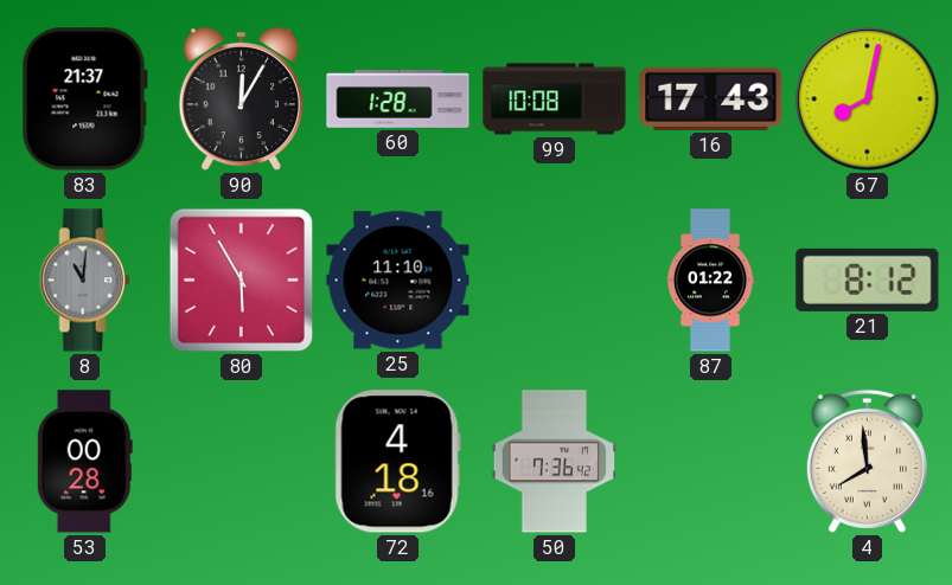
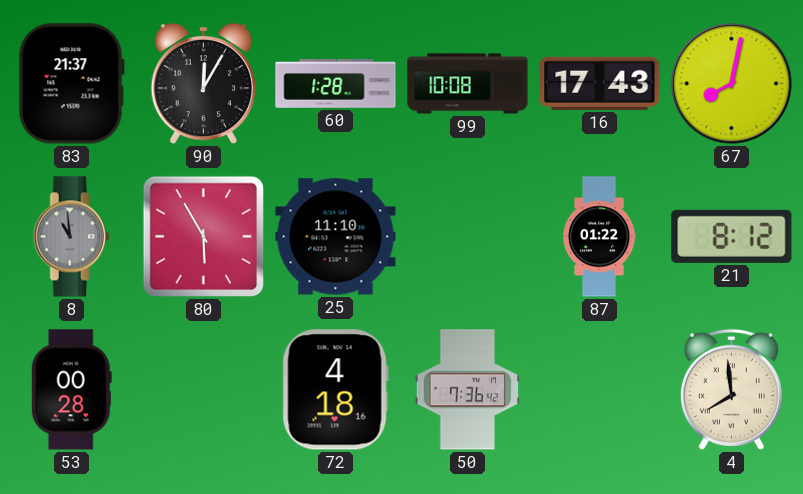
8: 11:01 -> 10:59
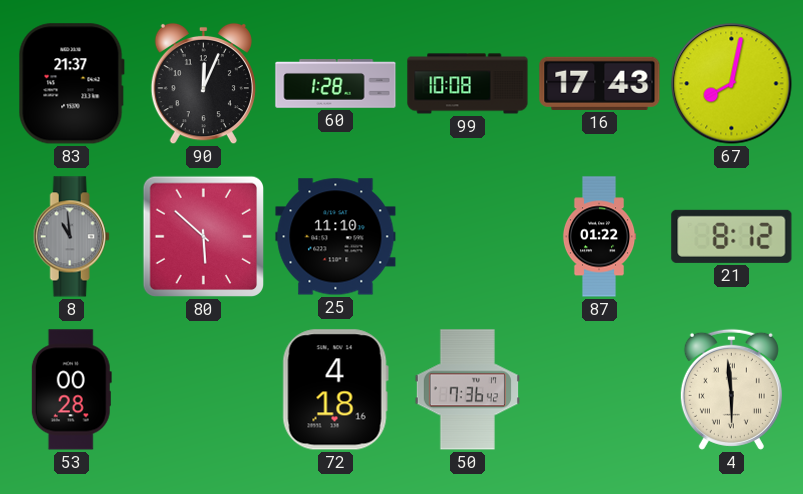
90: 12:05 -> 12:04
80: 5:55 -> 5:52
4: 7:59 -> 5:59
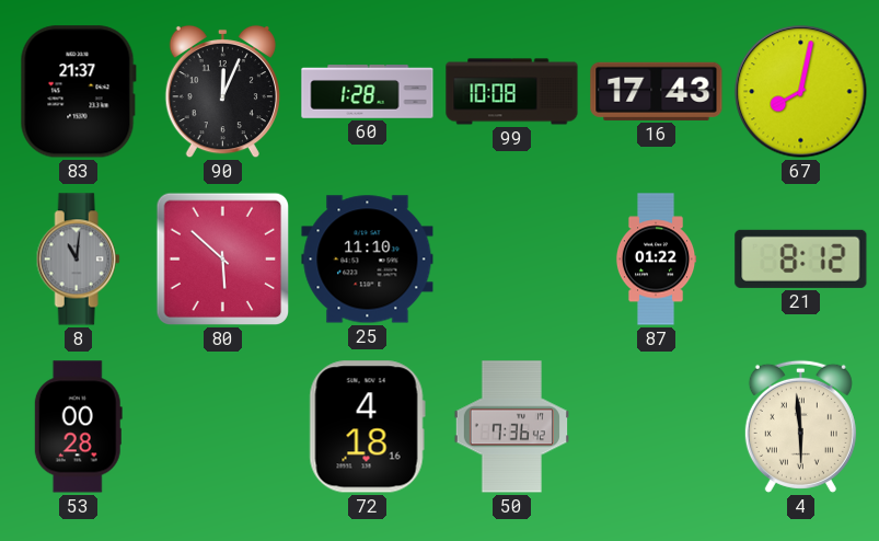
8: 10:59 -> 11:01
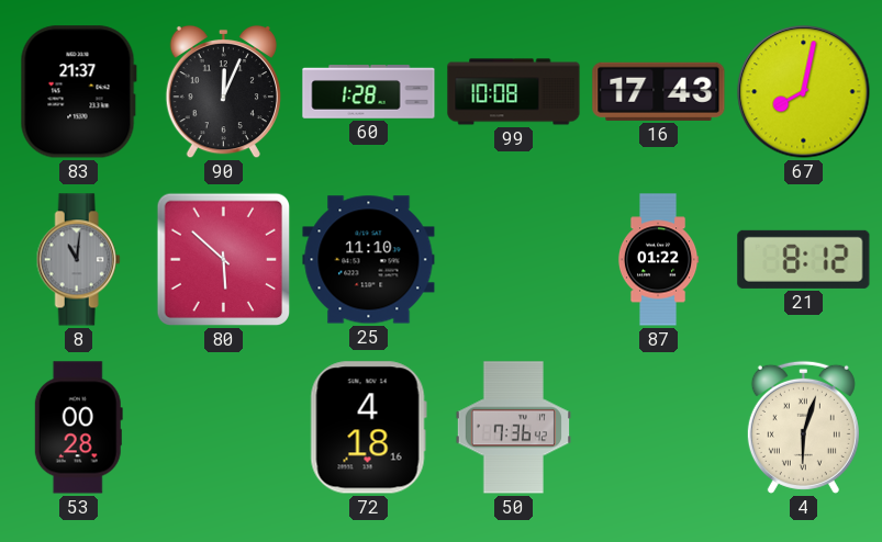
4: 5:59 -> 6:03
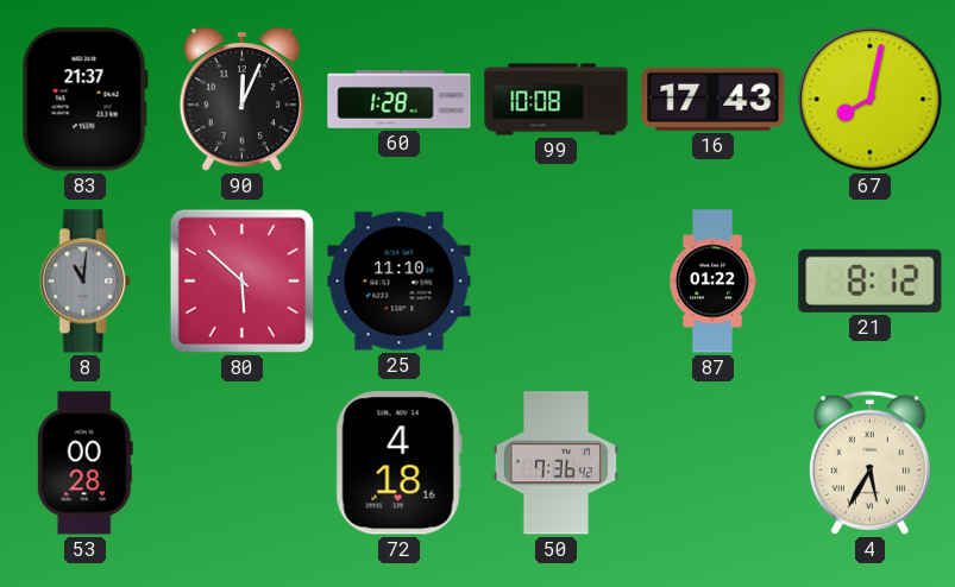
4: 6:03 -> 5:35
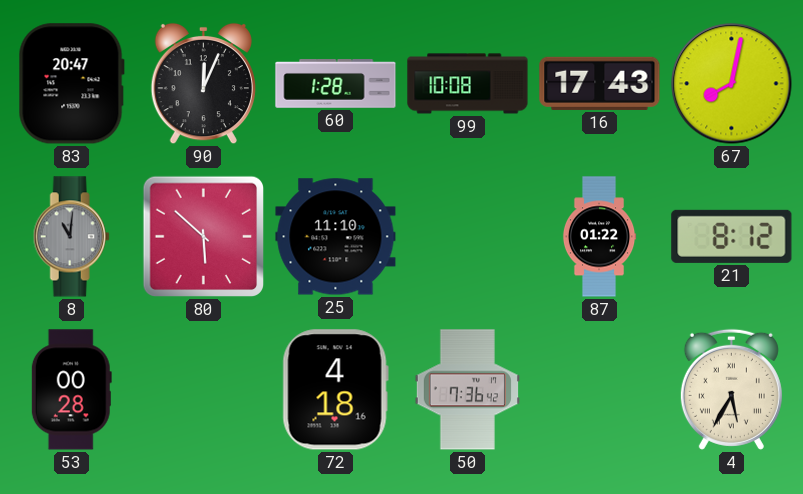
83: 21:37 -> 20:47
